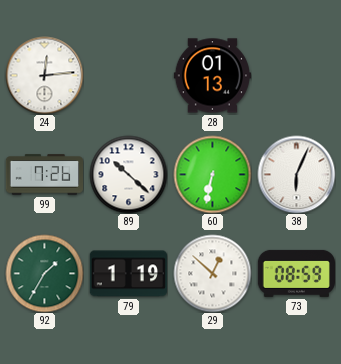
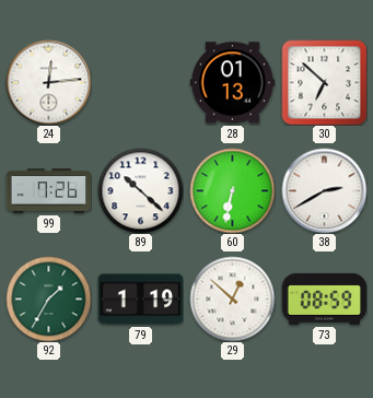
30: none -> 6:52
38: 6:04 -> 2:40
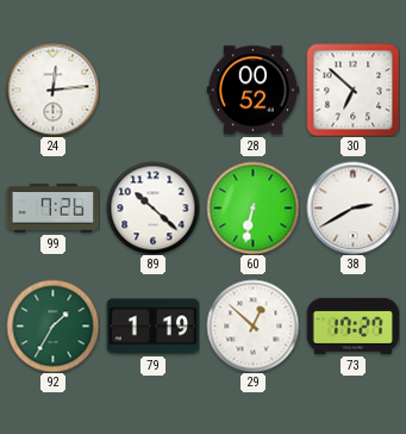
28: 01:13 -> 00:52
73: 08:59 -> 17:27
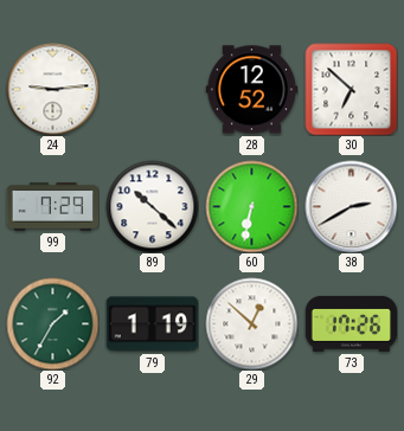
24: 12:14 -> 9:14
28: 00:52 -> 12:52
99: 7:26 -> 7:29
73: 17:27 -> 17:26
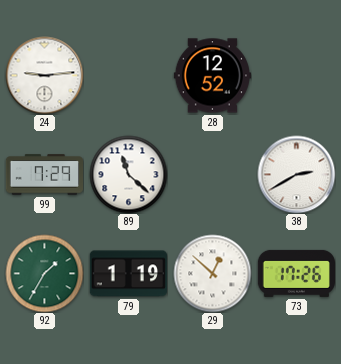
30: 6:52 -> none
89: 10:22 -> 11:22
60: 6:32 -> none
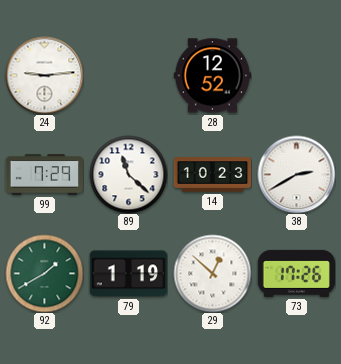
14: none -> 10:23
92: 1:35 -> 1:40
